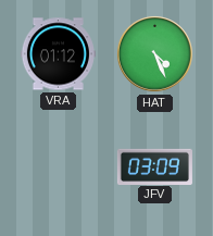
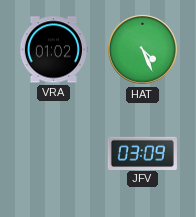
VRA: 01:12 -> 01:02
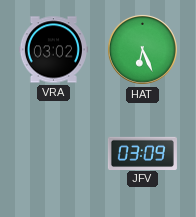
VRA: 01:02 -> 03:02
HAT: 4:26 -> 6:26
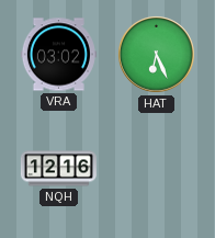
NQH: none -> 12:16
JFV: 03:09 -> none
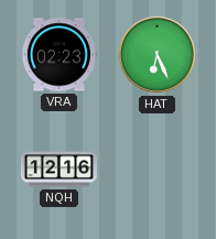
VRA: 03:02 -> 02:23
